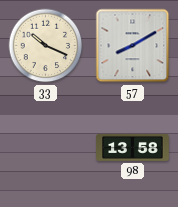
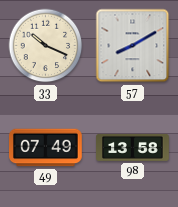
49: none -> 07:49
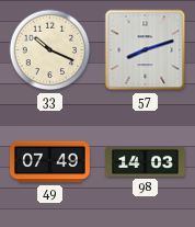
57: 8:10 -> 8:12
98: 13:58 -> 14:03
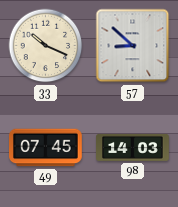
57: 8:12 -> 8:52
49: 07:49 -> 07:45
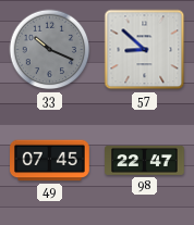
33 dial: cream -> grey
98: 14:03 -> 22:47
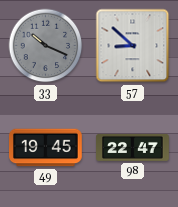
49: 07:45 -> 19:45
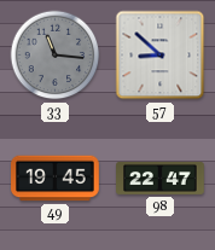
33: 10:19 -> 11:16
